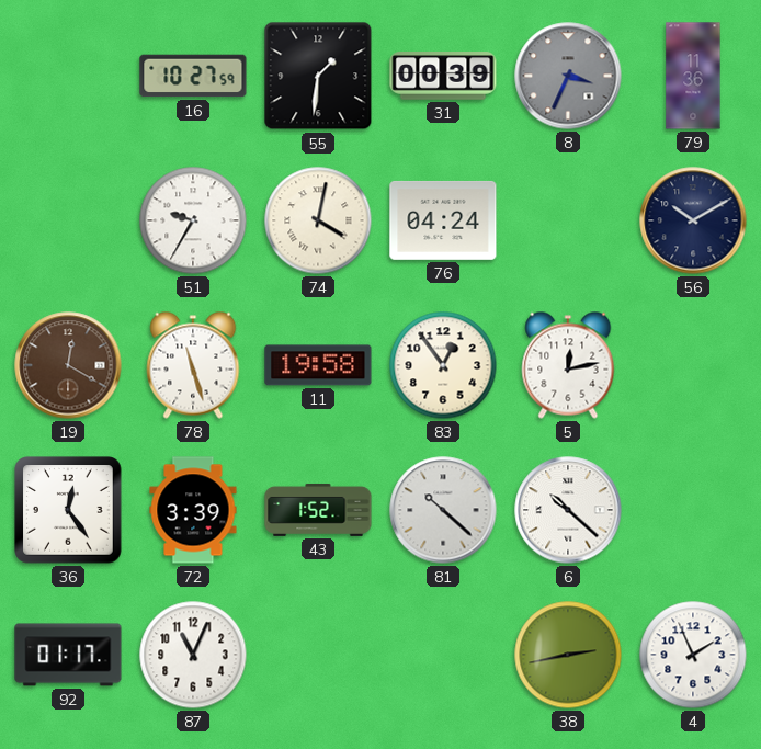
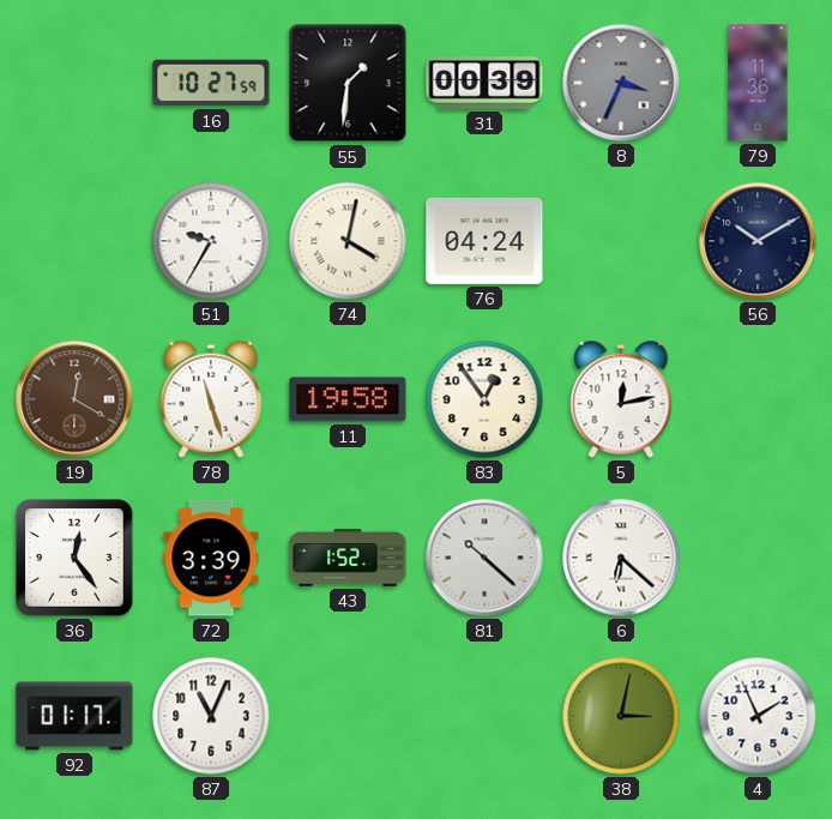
6: 10:22 -> 6:22
38: 2:43 -> 3:02
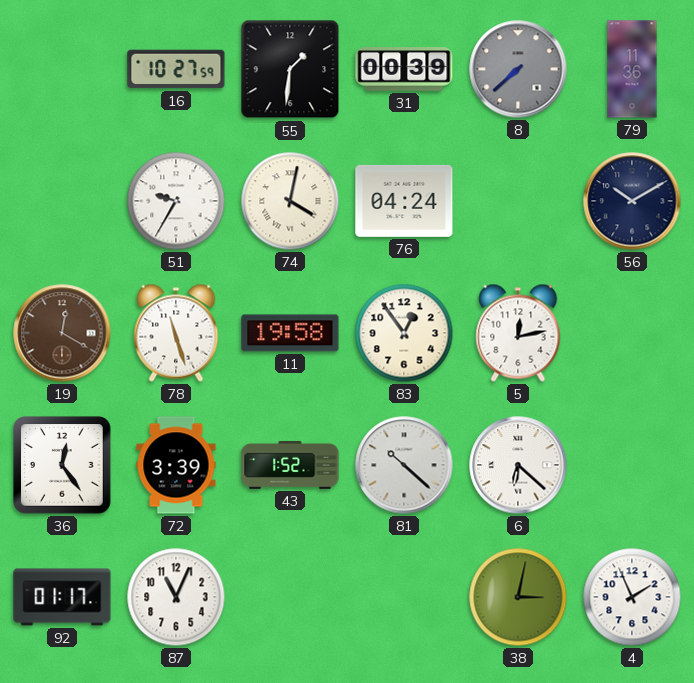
8: 3:34 -> 7:38
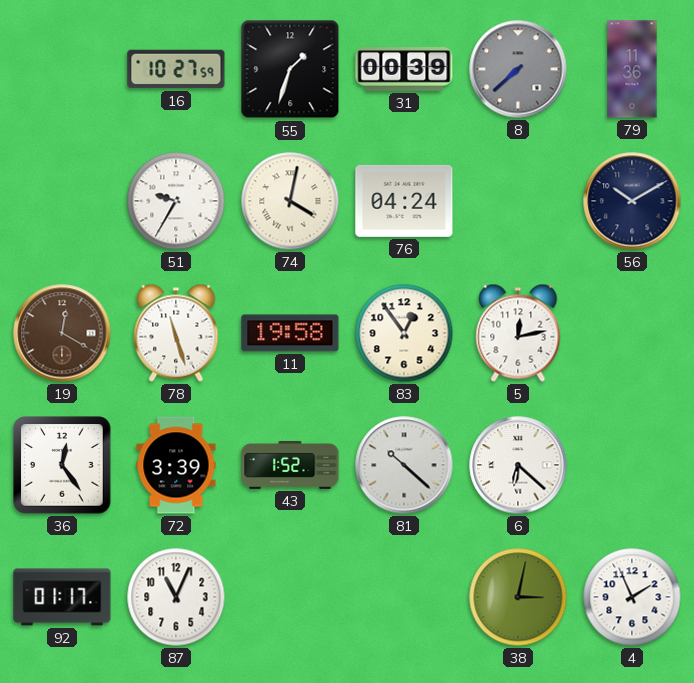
55: 1:31 -> 1:33
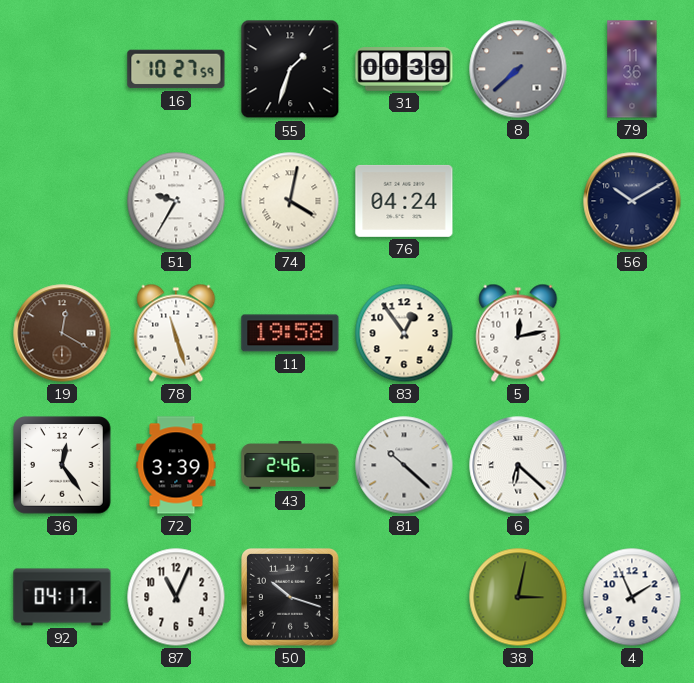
43: 1:52 -> 2:46
92: 01:17 -> 04:17
50: none -> 10:18
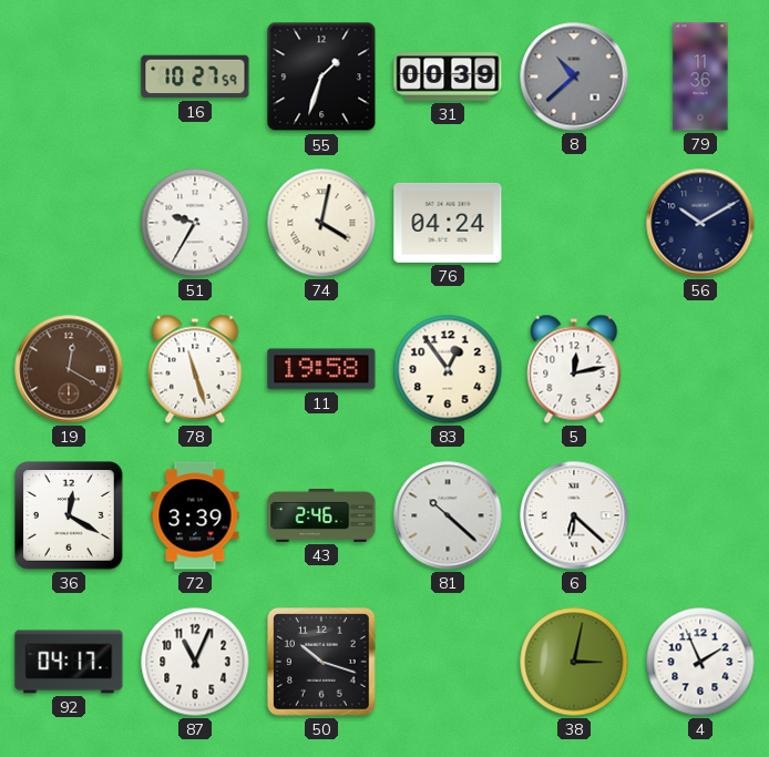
8: 7:38 -> 10:38
36: 12:24 -> 12:20
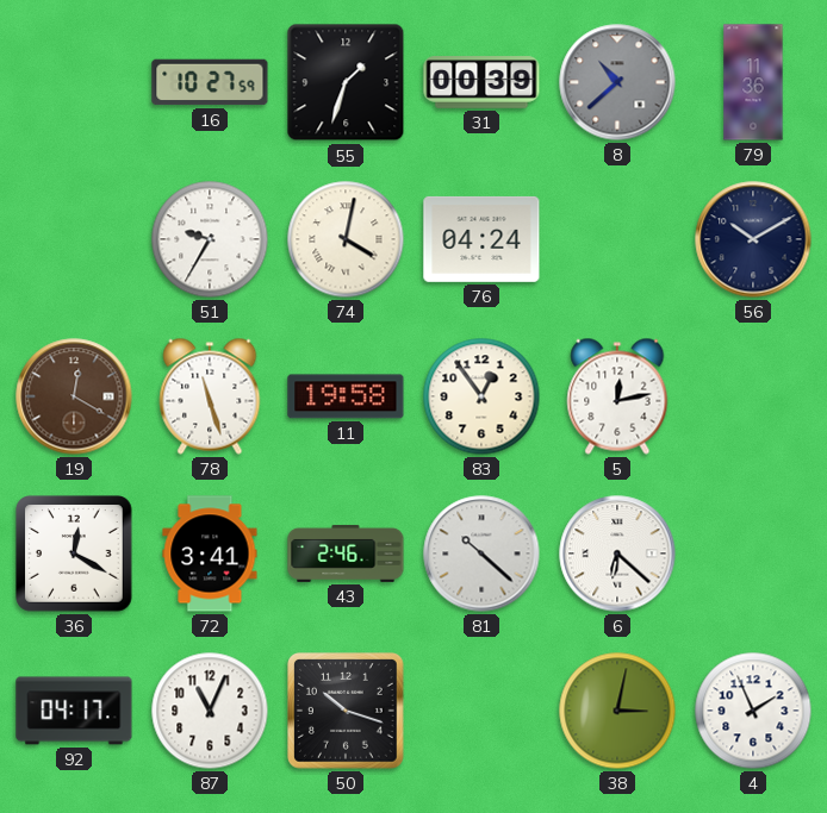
72: 3:39 -> 3:41
